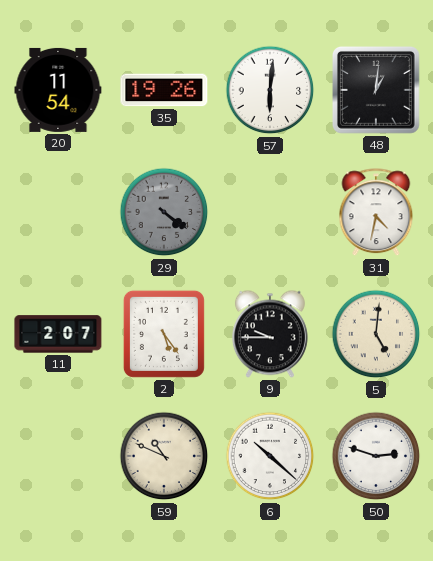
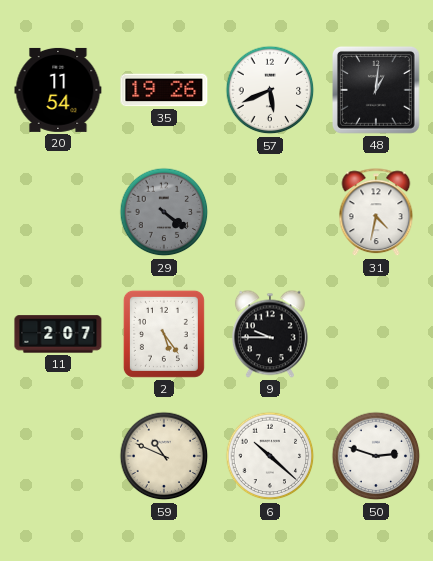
57: 6:01 -> 5:41
5: 5:01 -> none
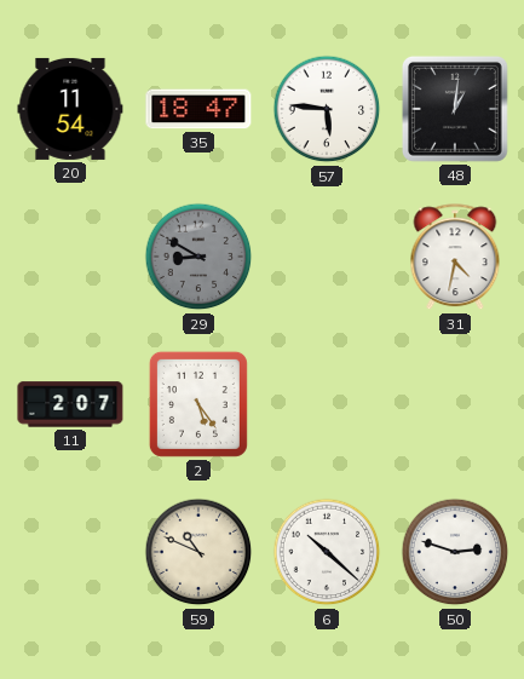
35: 19:26 -> 18:47
57: 5:41 -> 5:46
29: 4:21 -> 8:50
9: 9:45 -> none
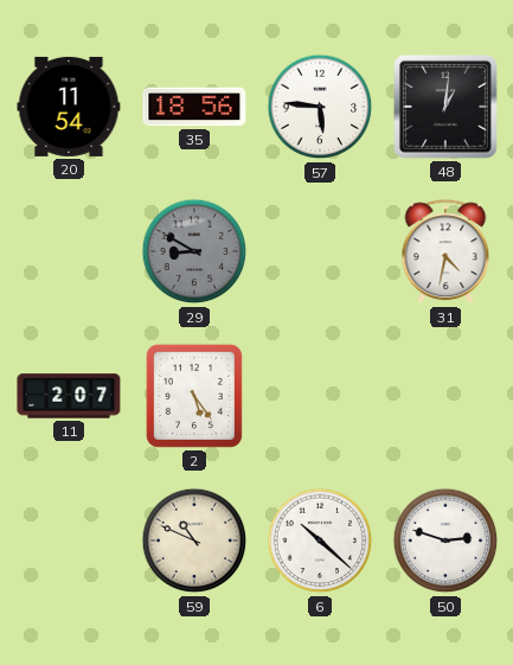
35: 18:47 -> 18:56
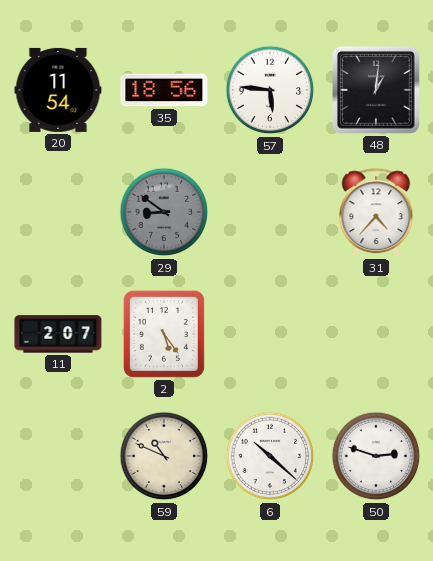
29: 8:50 -> 8:51
31: 4:32 -> 4:37
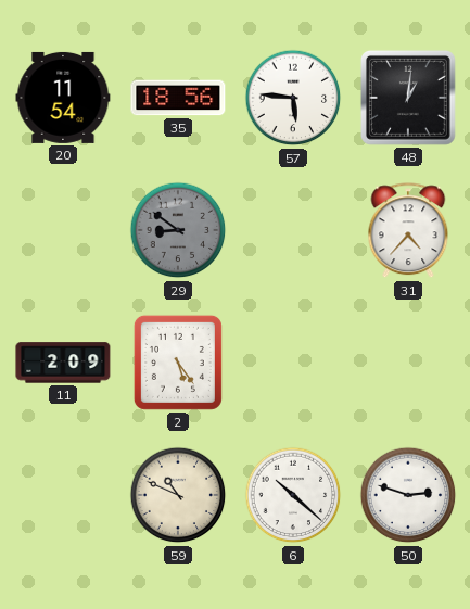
11: 2:07 -> 2:09
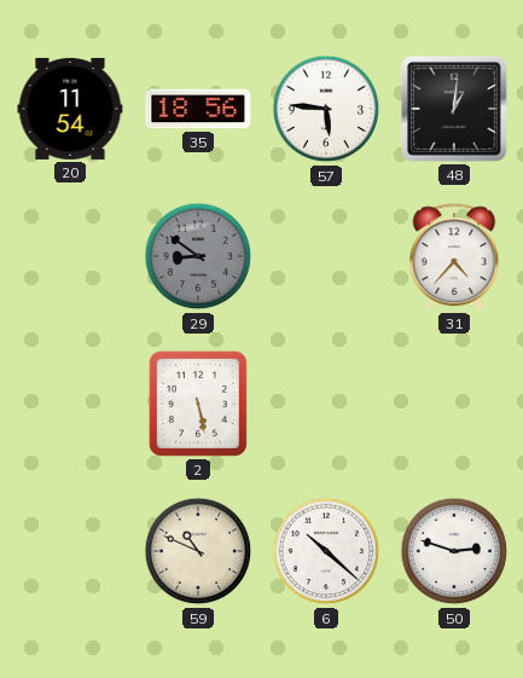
11: 2:09 -> none
2: 5:24 -> 5:28
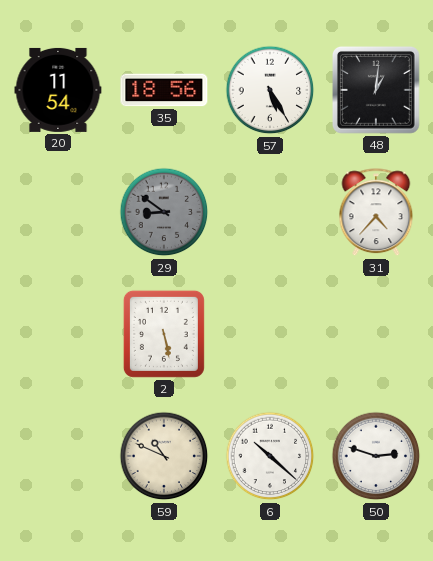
57: 5:46 -> 5:25
